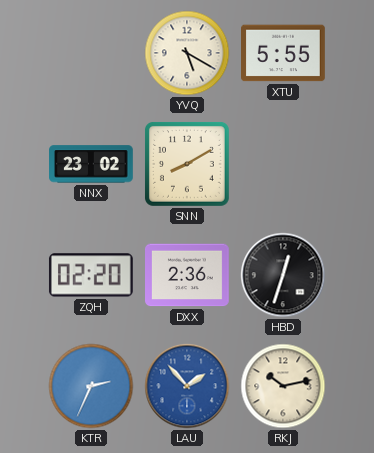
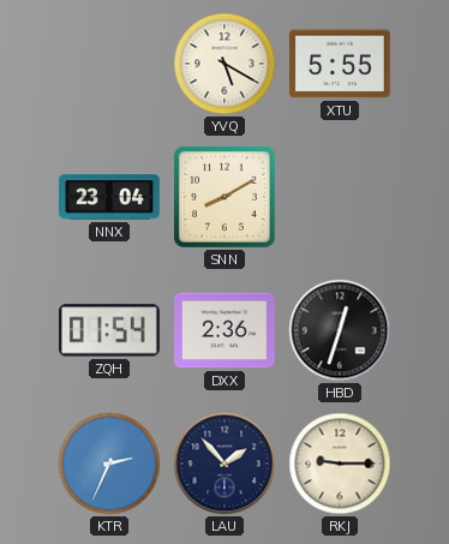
NNX: 23:02 -> 23:04
ZQH: 02:20 -> 01:54
LAU dial: blue -> navy
RKJ: 10:13 -> 9:15
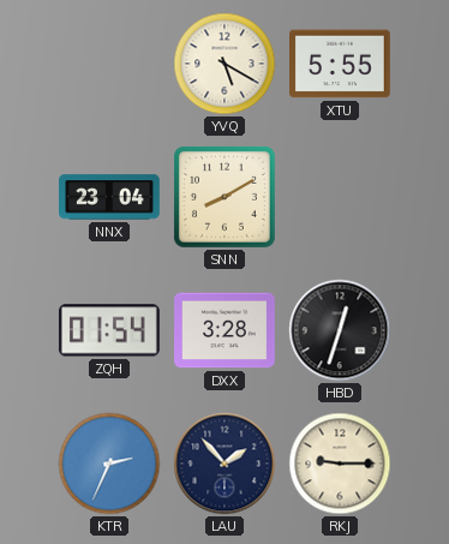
DXX: 2:36 -> 3:28
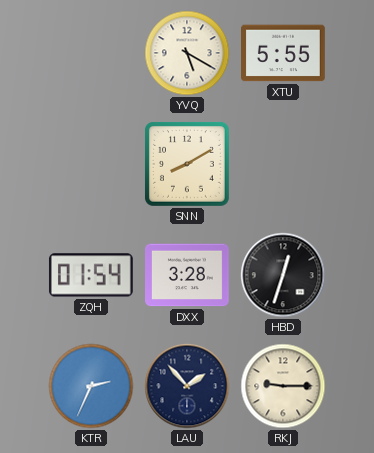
NNX: 23:04 -> none
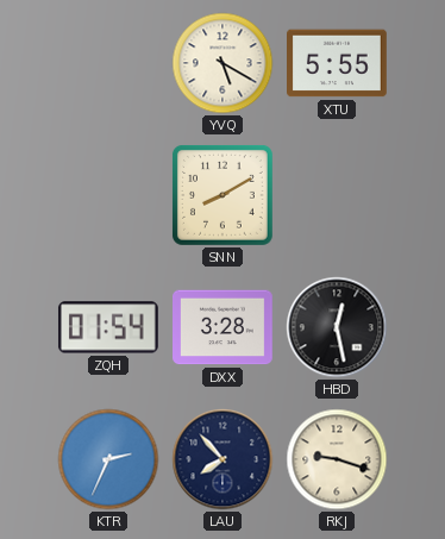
HBD: 12:33 -> 12:28
LAU: 1:53 -> 7:53
RKJ: 9:15 -> 9:18
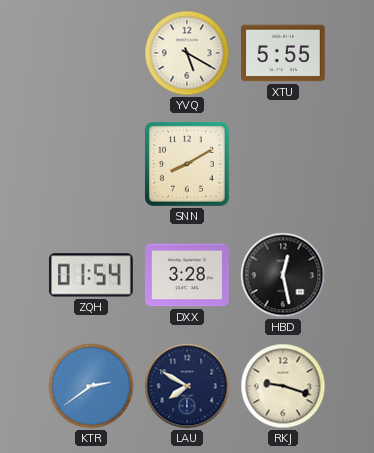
KTR: 2:34 -> 2:39
LAU: 7:53 -> 7:50
